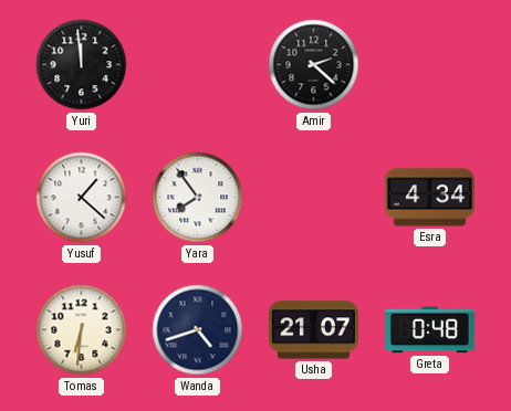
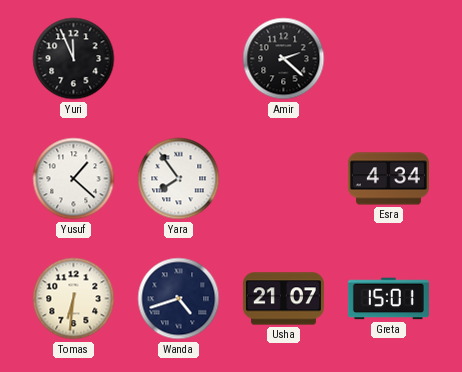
Yuri: 11:59 -> 11:56
Greta: 0:48 -> 15:01
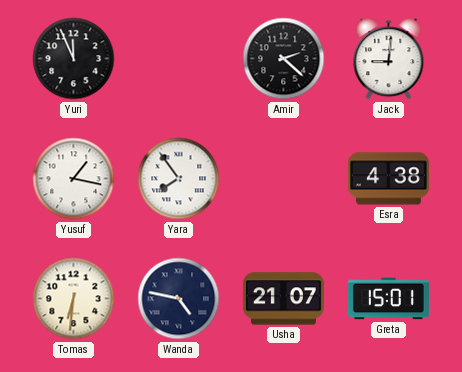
Jack: none -> 9:01
Yusuf: 1:22 -> 1:17
Esra: 4:34 -> 4:38
Wanda: 4:42 -> 4:47
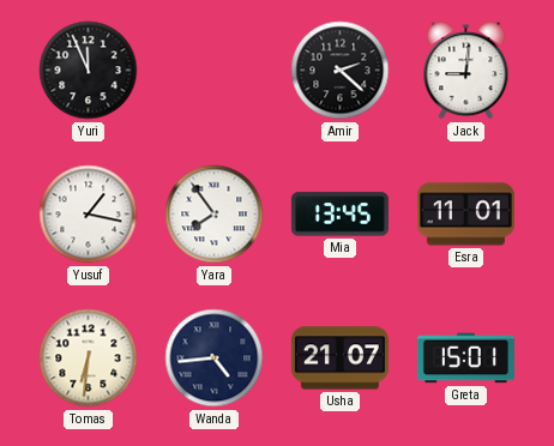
Mia: none -> 13:45
Esra: 4:38 -> 11:01
Wanda: 4:47 -> 4:44
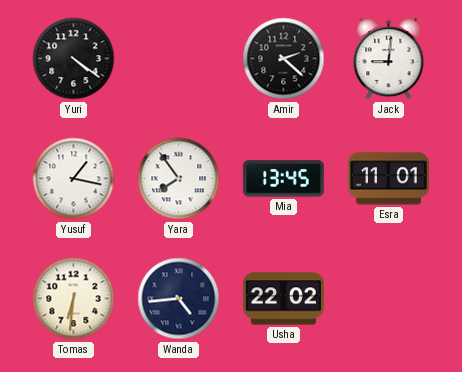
Yuri: 11:56 -> 4:21
Usha: 21:07 -> 22:02
Greta: 15:01 -> none
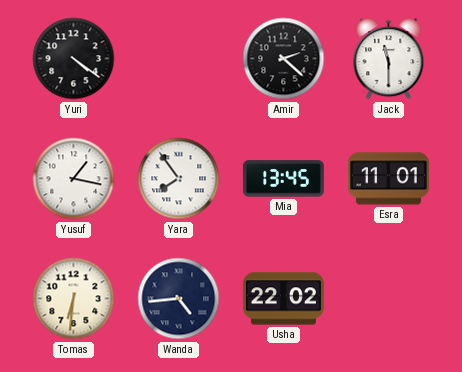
Jack: 9:01 -> 11:30
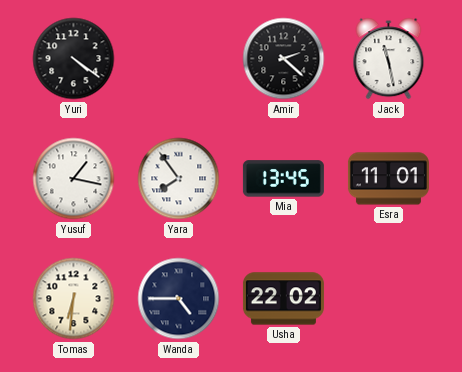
Jack: 11:30 -> 11:28
Wanda: 4:44 -> 4:45
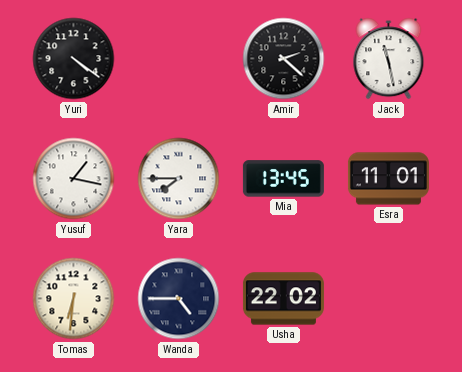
Yara: 7:54 -> 7:45
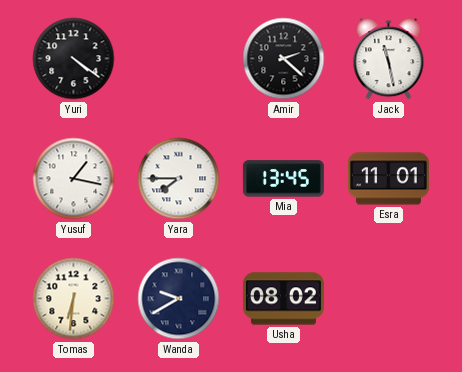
Wanda: 4:45 -> 9:40
Usha: 22:02 -> 08:02
